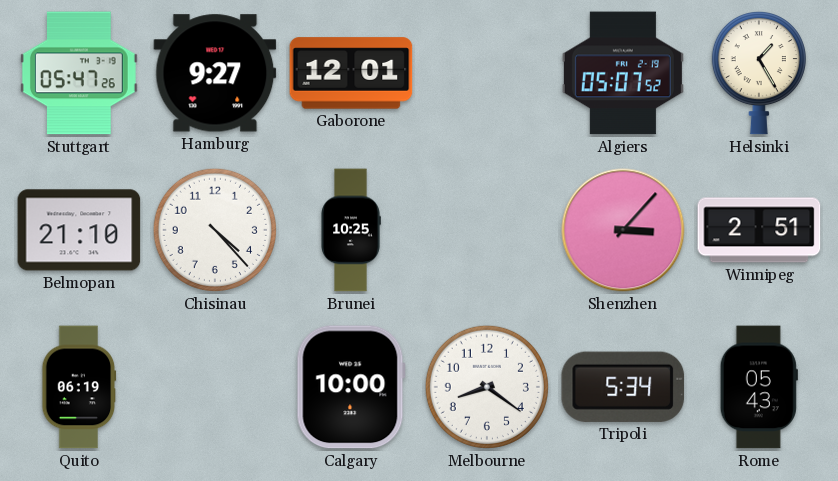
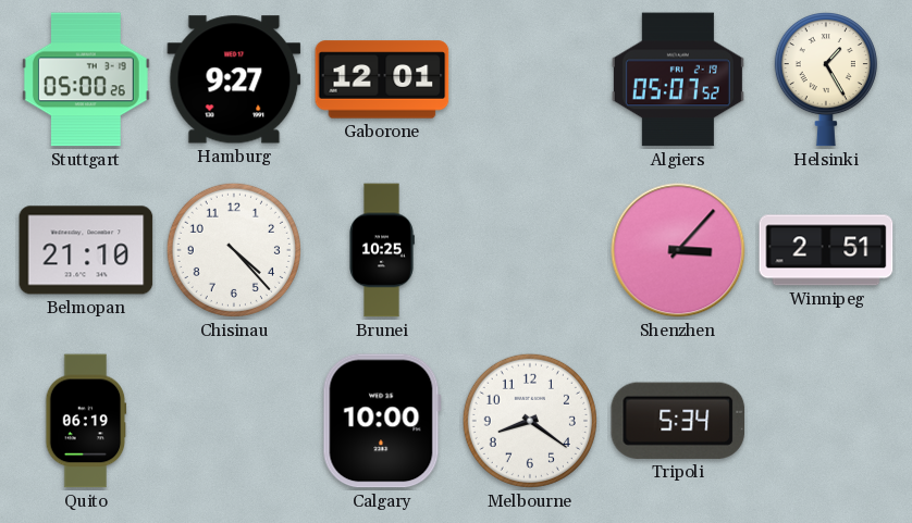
Stuttgart: 05:47 -> 05:00
Rome: 05:43 -> none
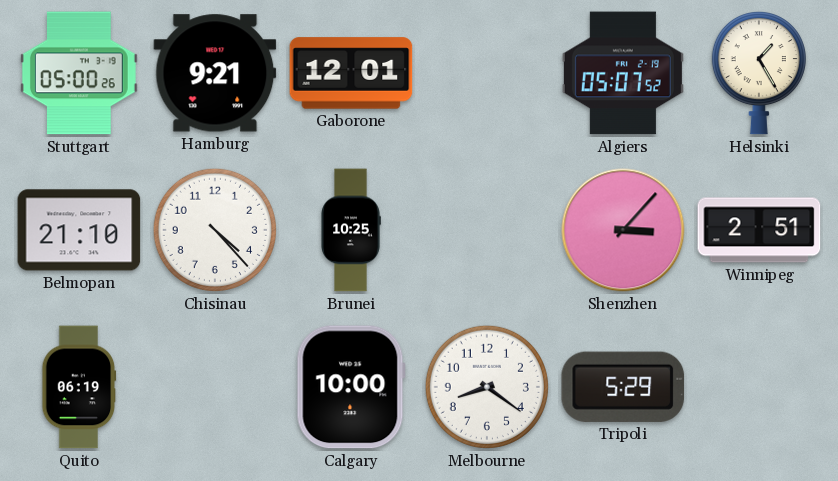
Hamburg: 9:27 -> 9:21
Tripoli: 5:34 -> 5:29
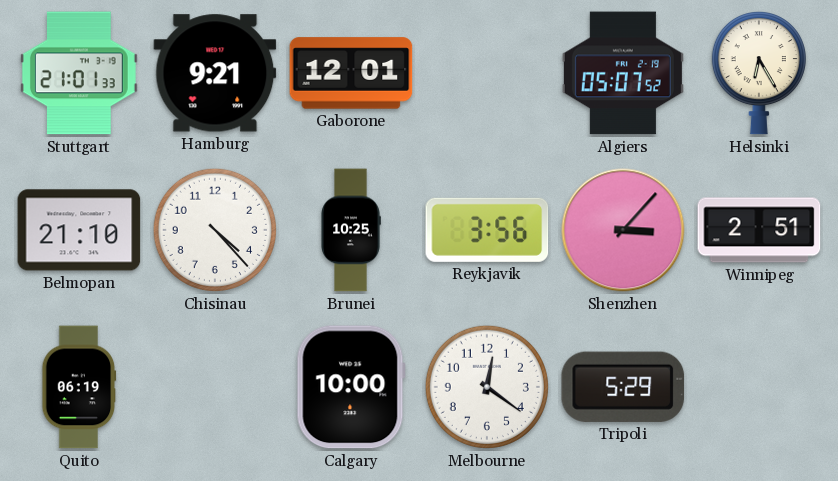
Stuttgart: 05:00 -> 21:01
Helsinki: 1:25 -> 6:25
Reykjavik: none -> 3:56
Melbourne: 8:21 -> 12:21
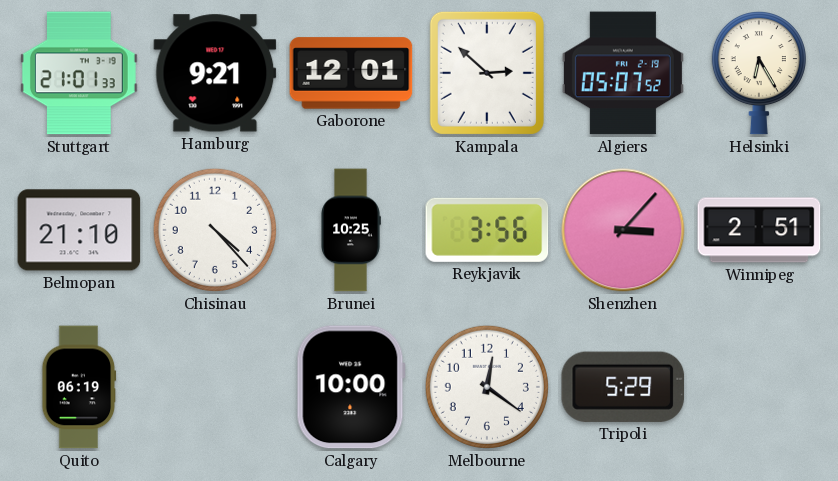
Kampala: none -> 2:52
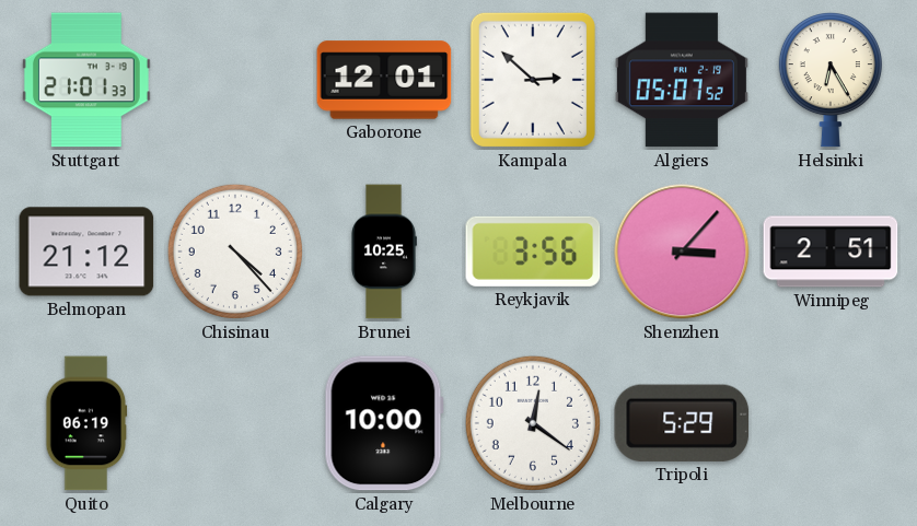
Hamburg: 9:21 -> none
Belmopan: 21:10 -> 21:12
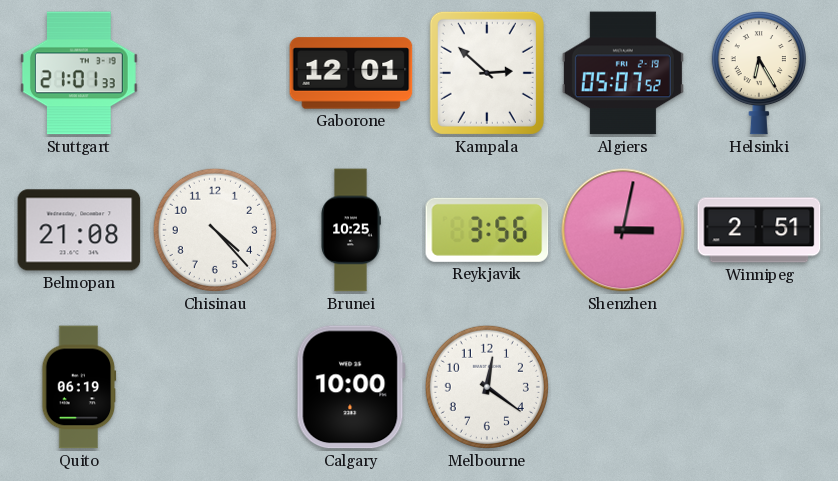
Belmopan: 21:12 -> 21:08
Shenzhen: 3:07 -> 3:02
Tripoli: 5:29 -> none
